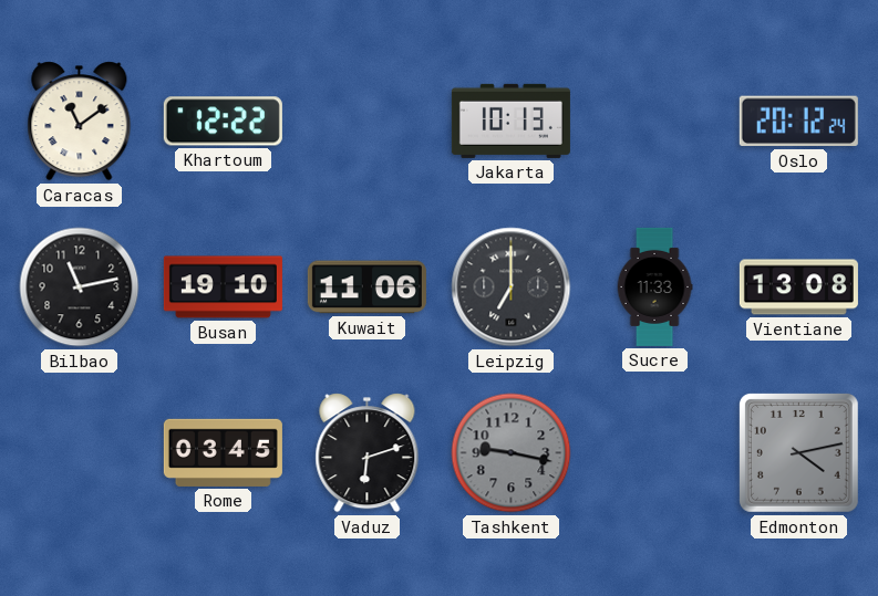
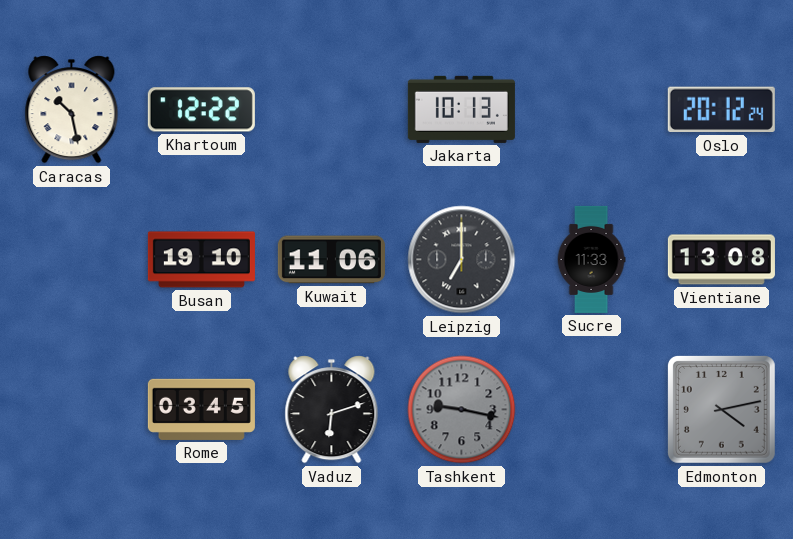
Caracas: 11:09 -> 10:28
Bilbao: 11:13 -> none
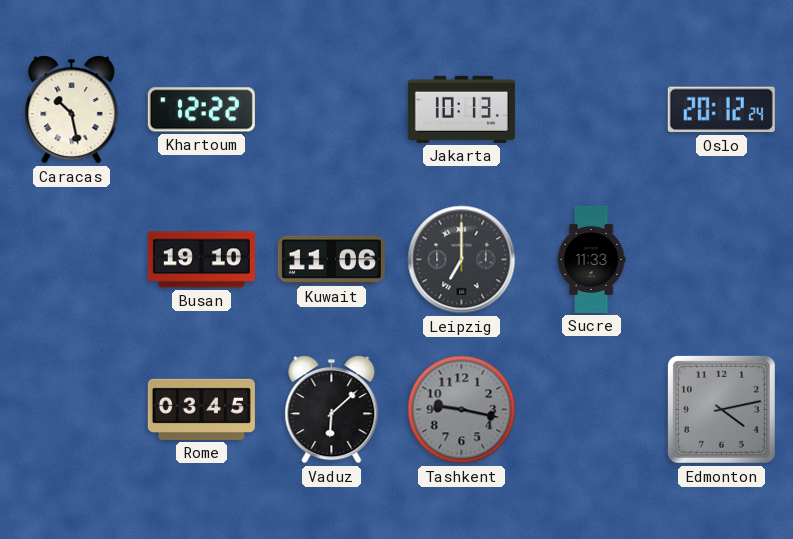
Vientiane: 13:08 -> none
Vaduz: 6:12 -> 6:08
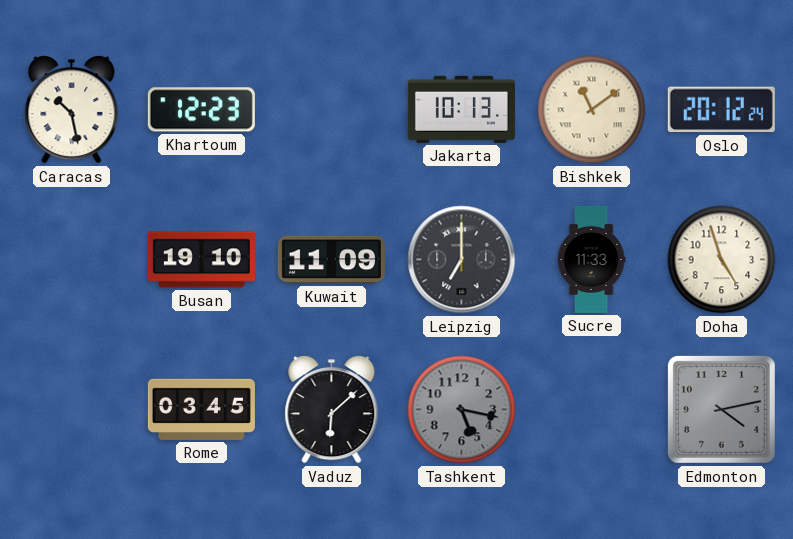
Khartoum: 12:22 -> 12:23
Bishkek: none -> 11:09
Kuwait: 11:06 -> 11:09
Doha: none -> 4:57
Tashkent: 9:17 -> 5:17
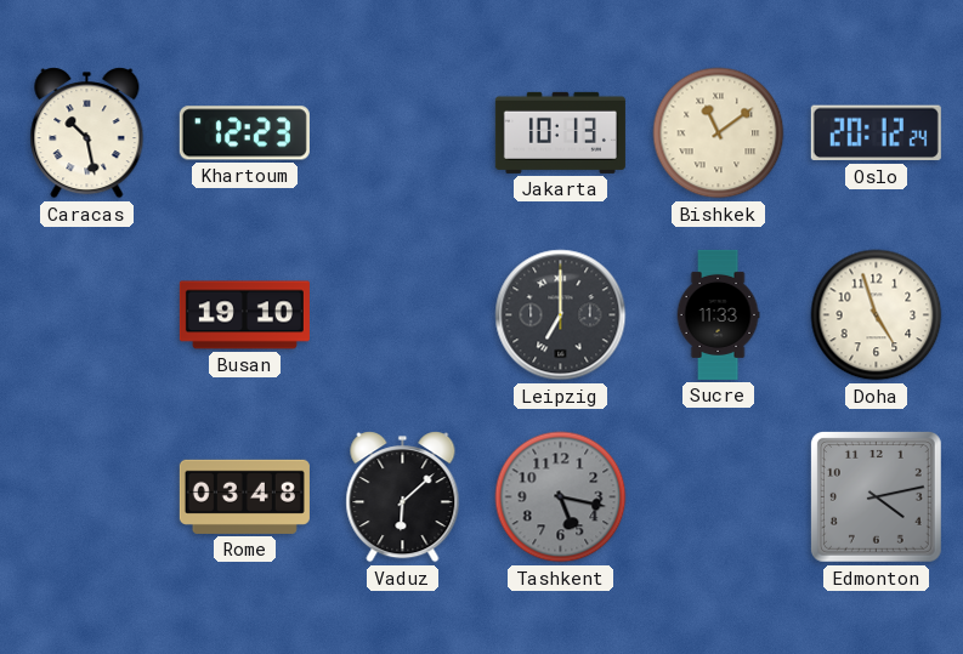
Kuwait: 11:09 -> none
Rome: 03:45 -> 03:48
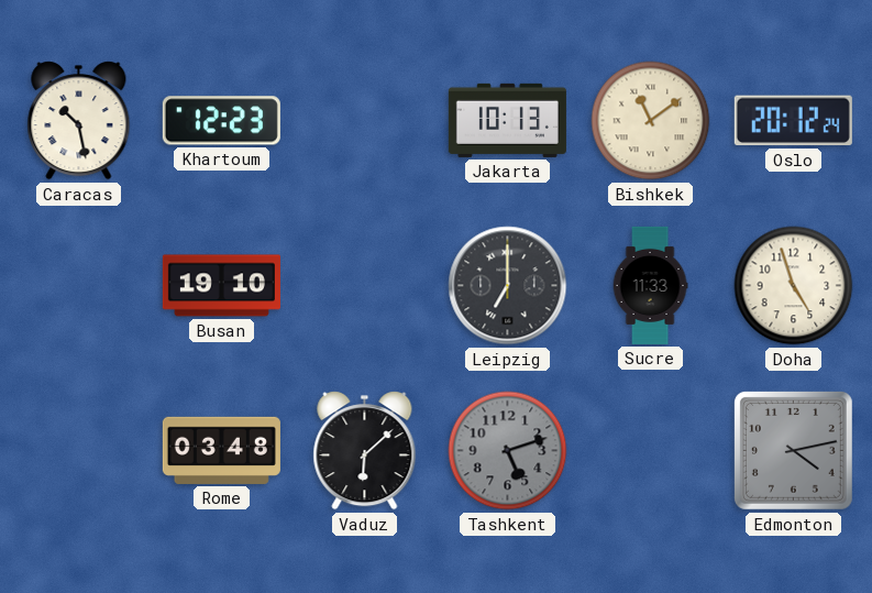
Tashkent: 5:17 -> 5:12
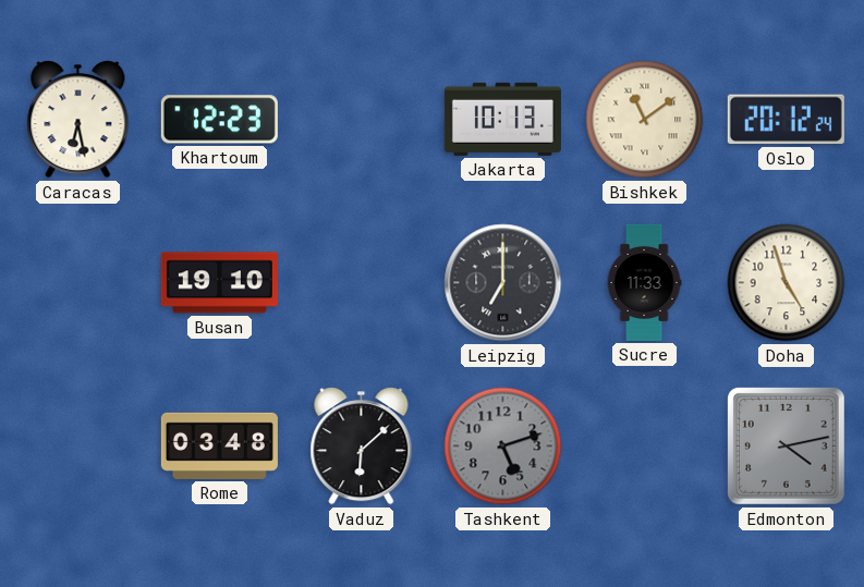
Caracas: 10:28 -> 6:28
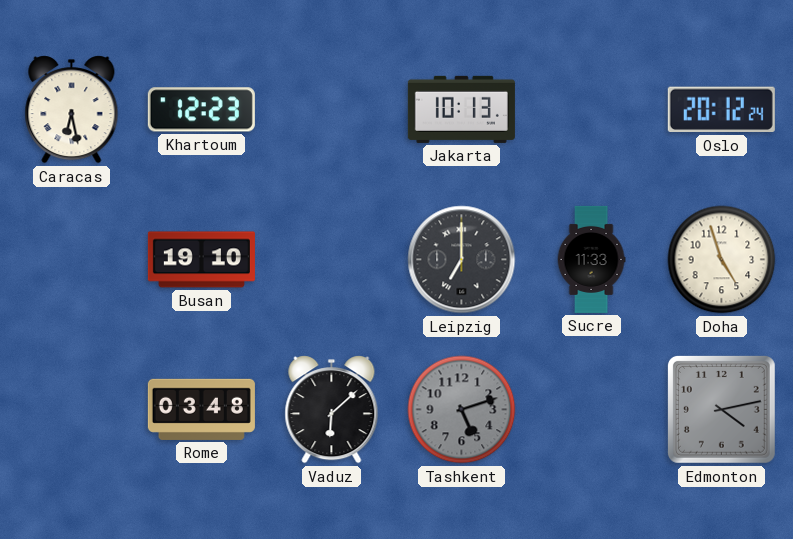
Bishkek: 11:09 -> none
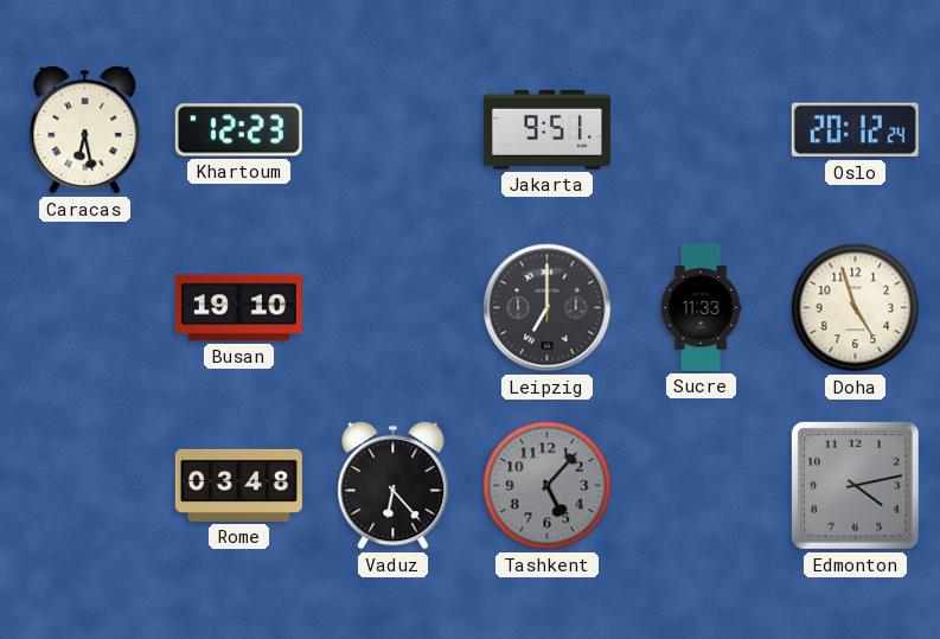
Jakarta: 10:13 -> 9:51
Vaduz: 6:08 -> 6:23
Tashkent: 5:12 -> 5:07
